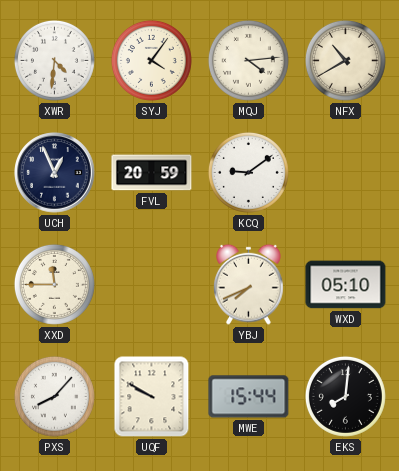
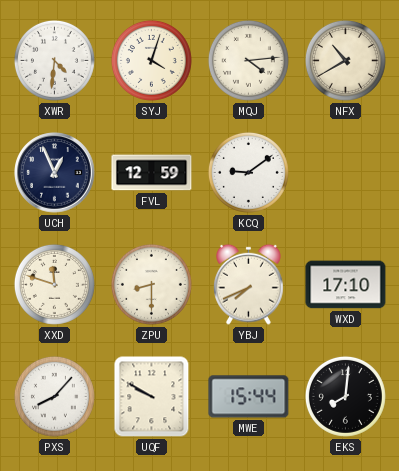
SYJ: 4:06 -> 4:03
FVL: 20:59 -> 12:59
XXD: 11:45 -> 11:48
ZPU: none -> 8:30
WXD: 05:10 -> 17:10
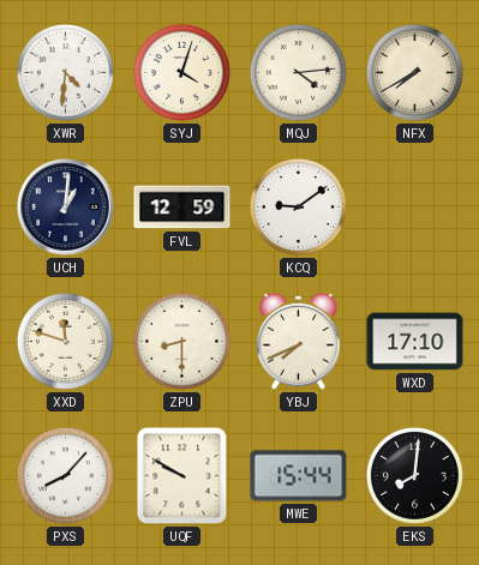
NFX: 10:40 -> 7:40
UCH: 12:56 -> 1:01
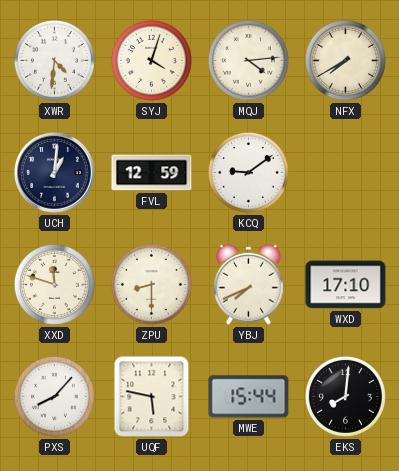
UQF: 9:50 -> 5:47
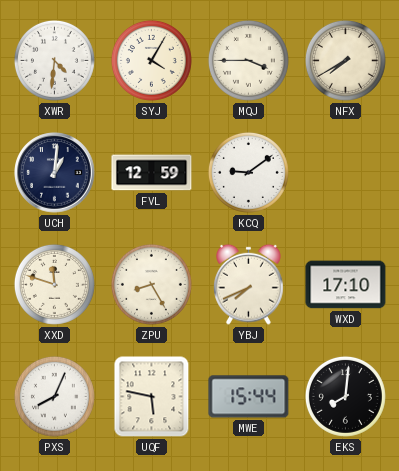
SYJ: 4:03 -> 4:05
MQJ: 4:14 -> 3:45
ZPU: 8:30 -> 8:25
PXS: 8:07 -> 8:04
